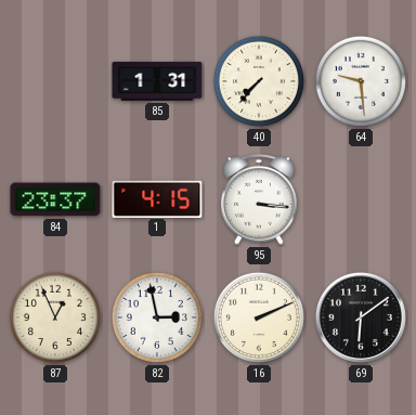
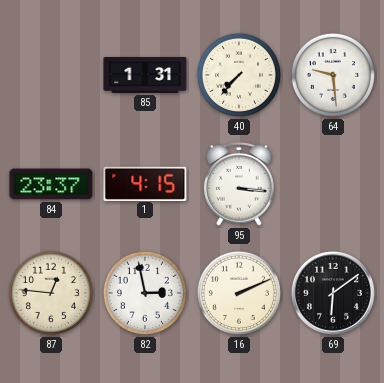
87: 12:56 -> 12:46
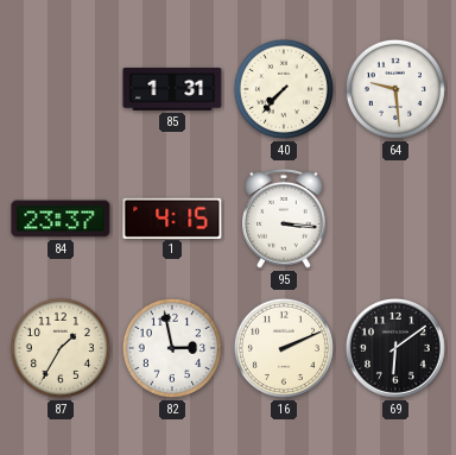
87: 12:46 -> 1:35
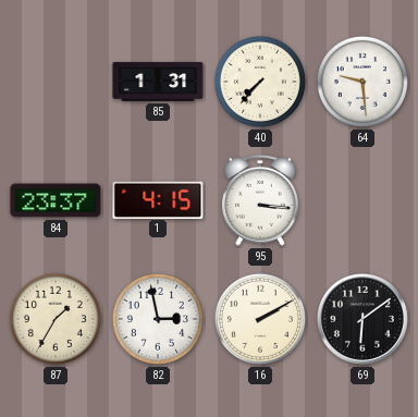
16: 2:11 -> 2:10
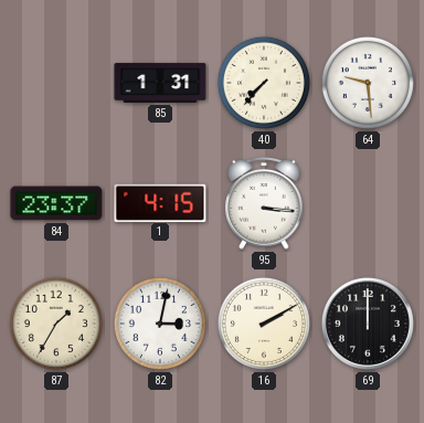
82: 2:58 -> 3:02
69: 6:09 -> 12:00
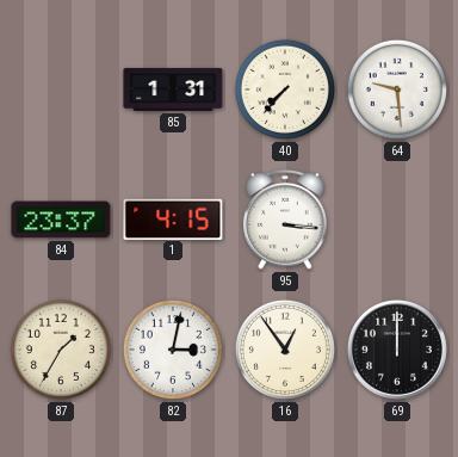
16: 2:10 -> 12:54
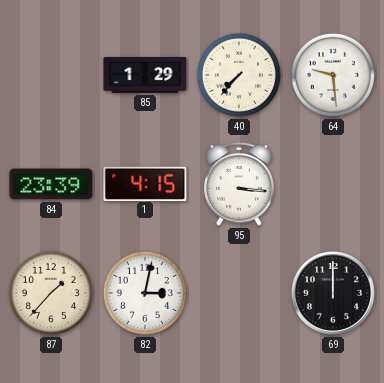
85: 1:31 -> 1:29
84: 23:37 -> 23:39
87: 1:35 -> 1:37
16: 12:54 -> none
